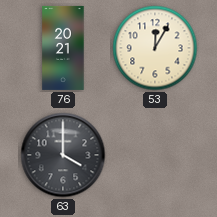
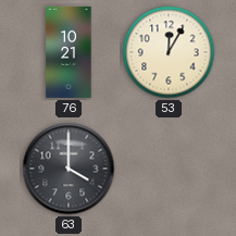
76: 20:21 -> 10:21
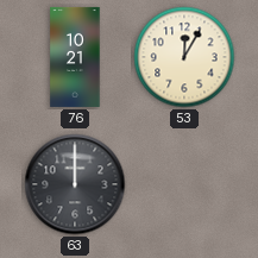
63: 4:00 -> 12:00
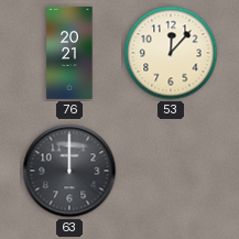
76: 10:21 -> 20:21
53: 12:05 -> 12:07
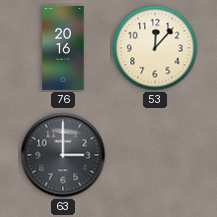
76: 20:21 -> 20:16
63: 12:00 -> 3:00
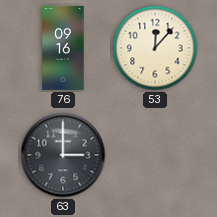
76: 20:16 -> 09:16
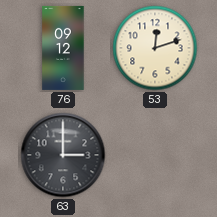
76: 09:16 -> 09:12
53: 12:07 -> 12:12
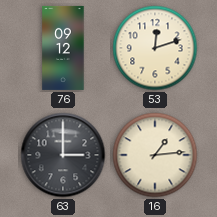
16: none -> 1:14
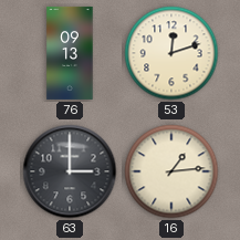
76: 09:12 -> 09:13
